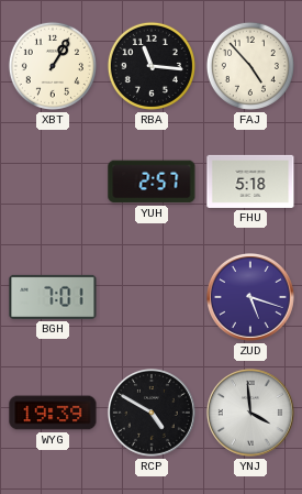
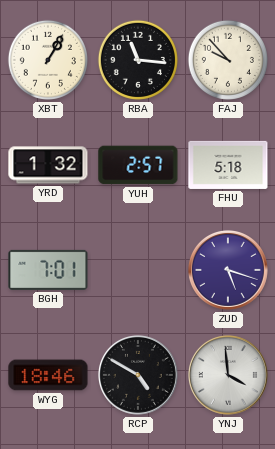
FAJ: 4:53 -> 9:53
YRD: none -> 1:32
WYG: 19:39 -> 18:46
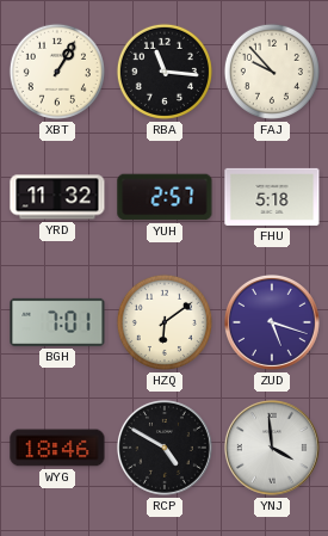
YRD: 1:32 -> 11:32
HZQ: none -> 6:09
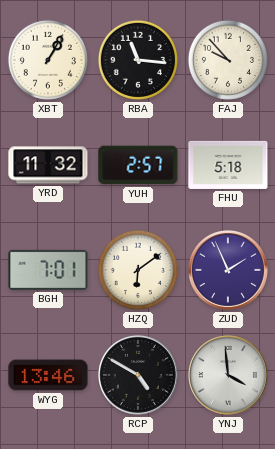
ZUD: 5:18 -> 1:56
WYG: 18:46 -> 13:46
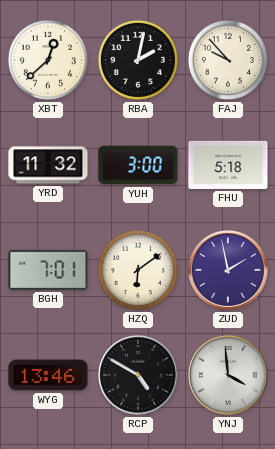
XBT: 1:05 -> 12:38
RBA: 11:16 -> 2:02
YUH: 2:57 -> 3:00
ZUD: 1:56 -> 1:58
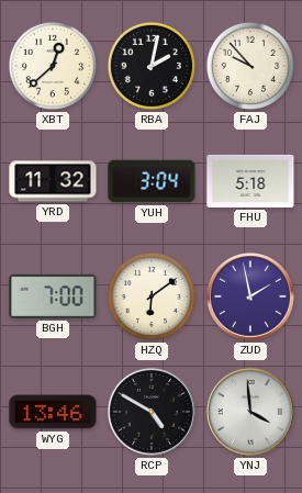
YUH: 3:00 -> 3:04
BGH: 7:01 -> 7:00
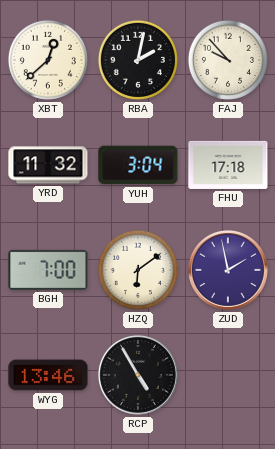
FHU: 5:18 -> 17:18
RCP: 4:50 -> 4:55
YNJ: 3:59 -> none
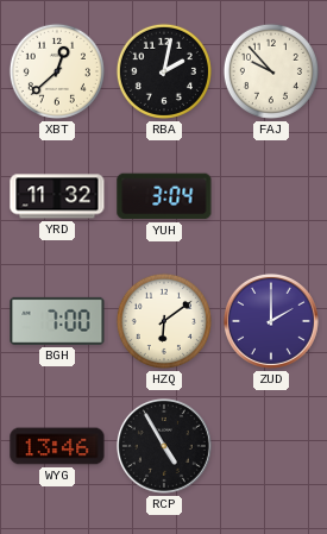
FHU: 17:18 -> none
ZUD: 1:58 -> 2:00
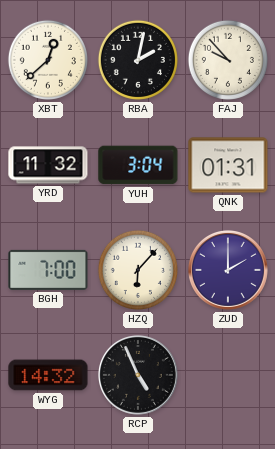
QNK: none -> 01:31
HZQ: 6:09 -> 6:07
WYG: 13:46 -> 14:32
RCP: 4:55 -> 4:56
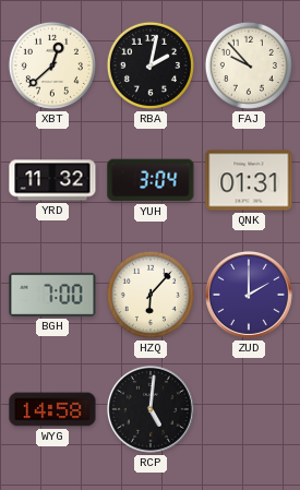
WYG: 14:32 -> 14:58
RCP: 4:56 -> 5:01
